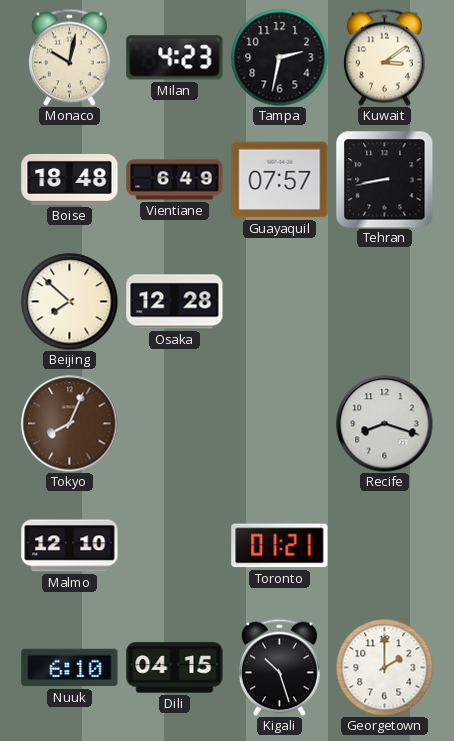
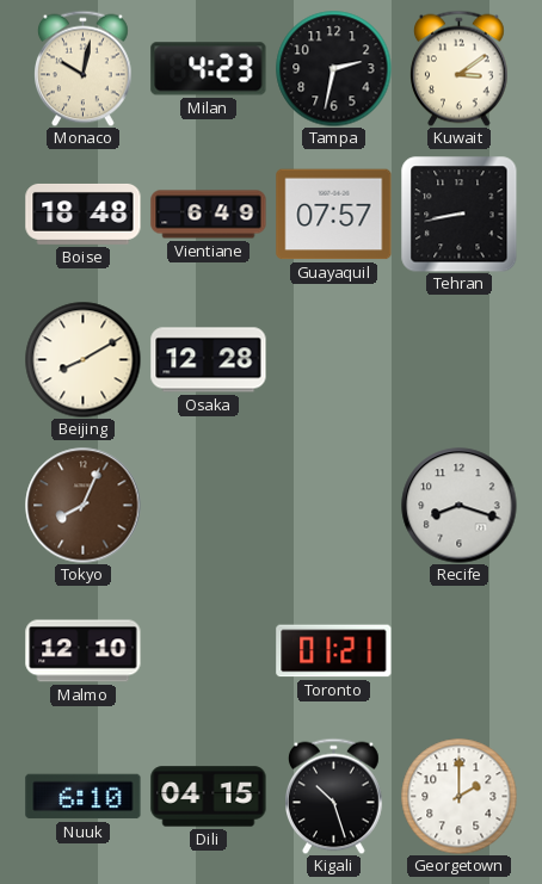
Beijing: 7:52 -> 8:10
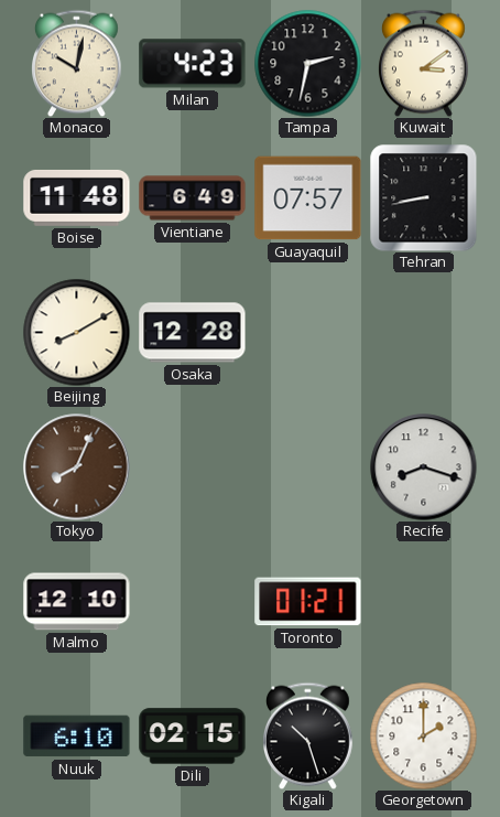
Boise: 18:48 -> 11:48
Dili: 04:15 -> 02:15
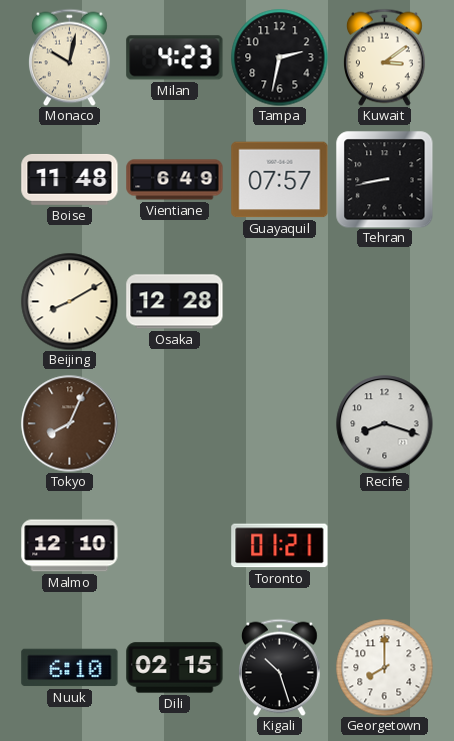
Georgetown: 2:00 -> 8:00
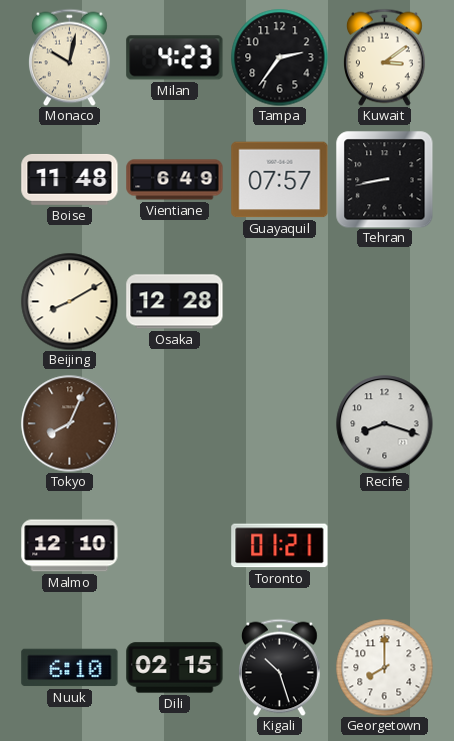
Tampa: 2:32 -> 2:36
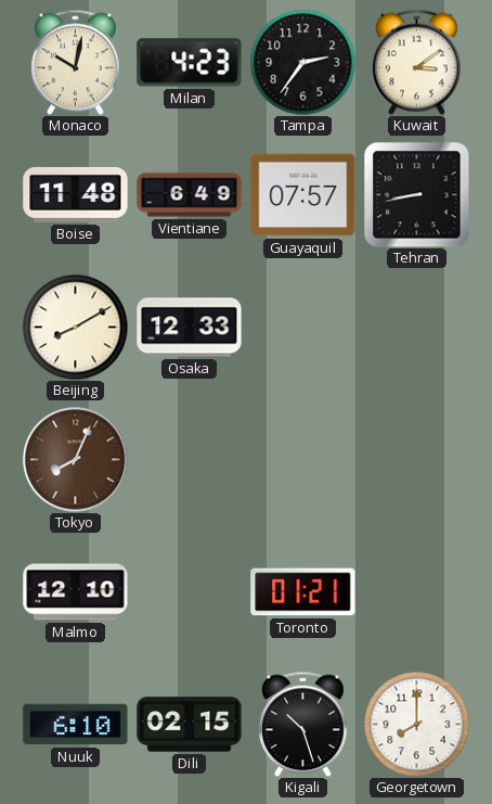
Osaka: 12:28 -> 12:33
Recife: 8:18 -> none
